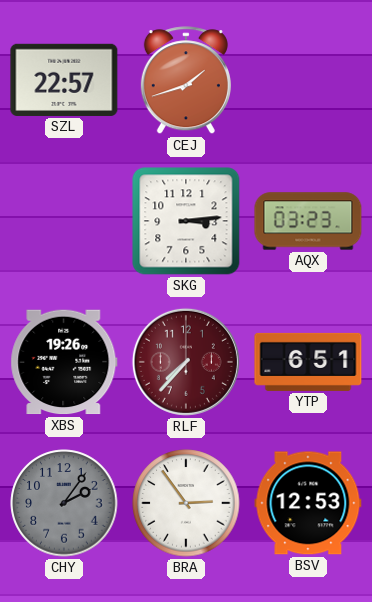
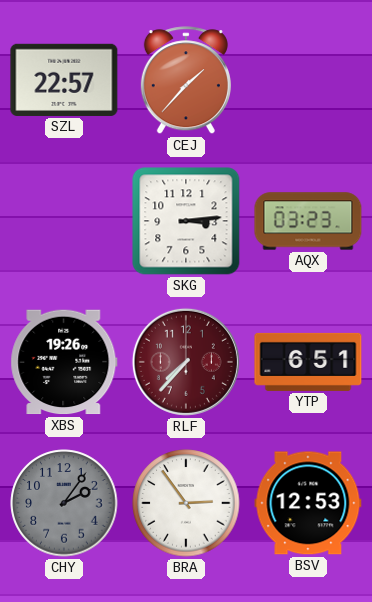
CEJ: 1:42 -> 1:37
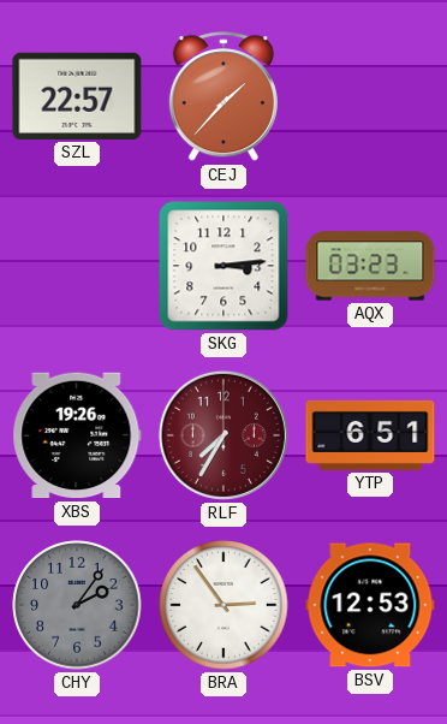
RLF: 7:37 -> 7:35
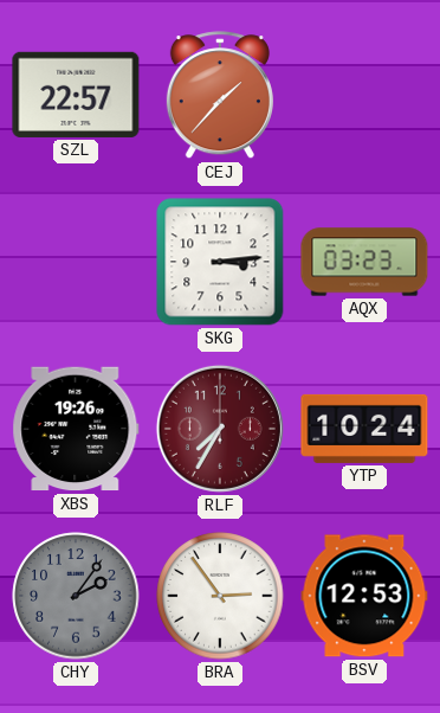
YTP: 6:51 -> 10:24
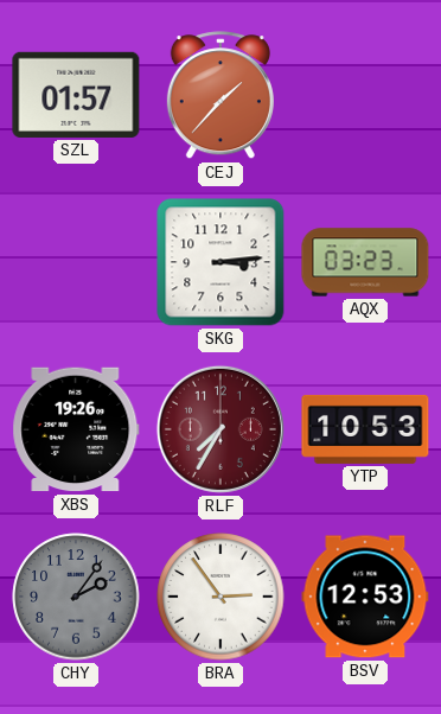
SZL: 22:57 -> 01:57
YTP: 10:24 -> 10:53
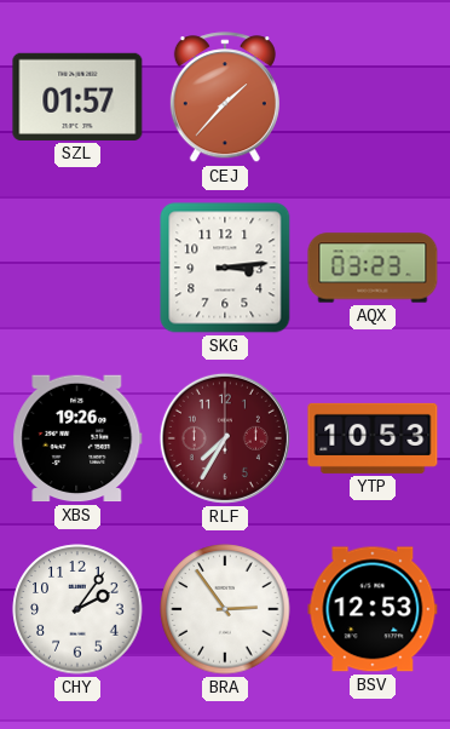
CHY dial: grey -> white
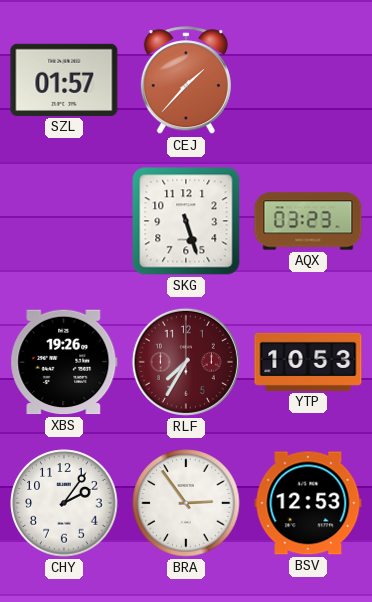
SKG: 3:14 -> 5:27
